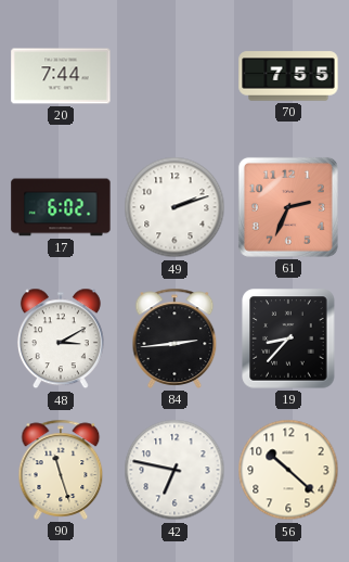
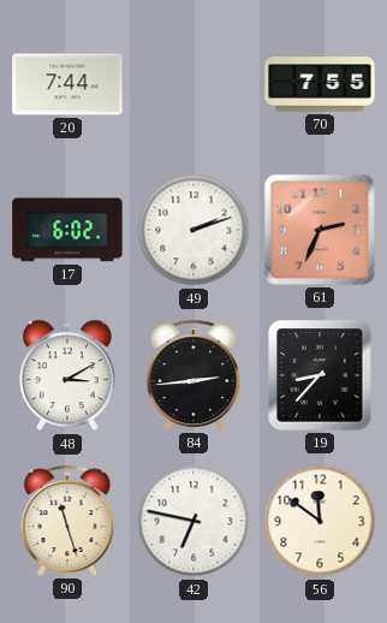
56: 10:22 -> 11:51
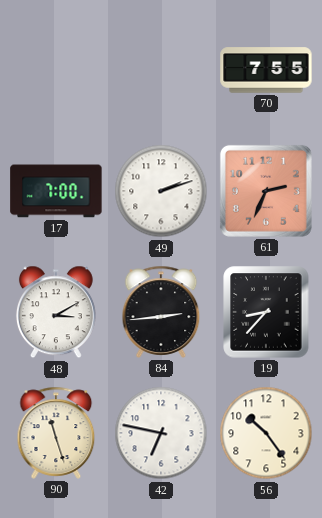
20: 7:44 -> none
17: 6:02 -> 7:00
56: 11:51 -> 10:24
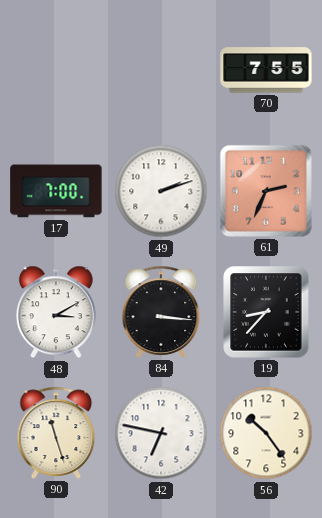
84: 2:44 -> 3:16
